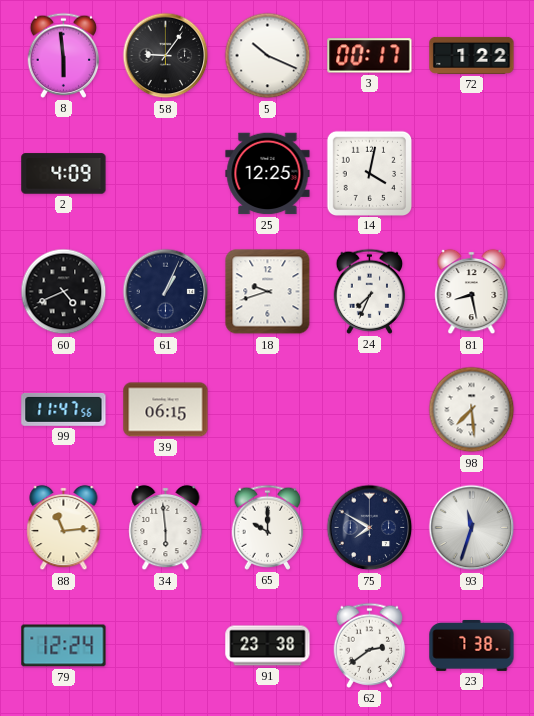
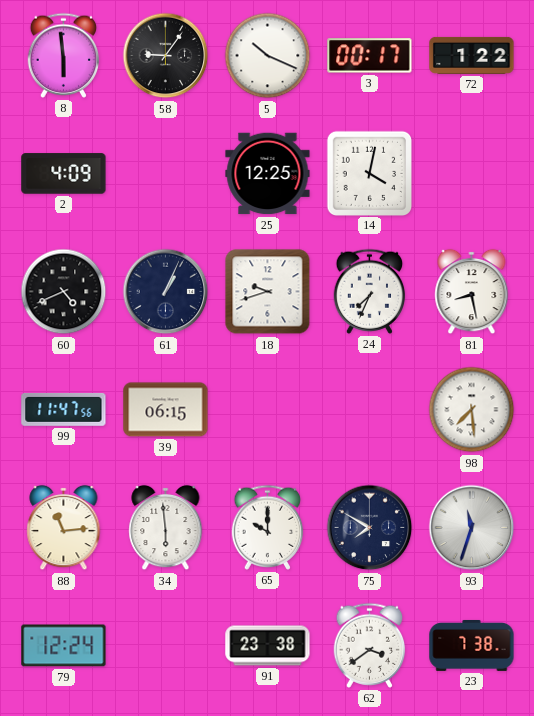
62: 2:39 -> 3:39
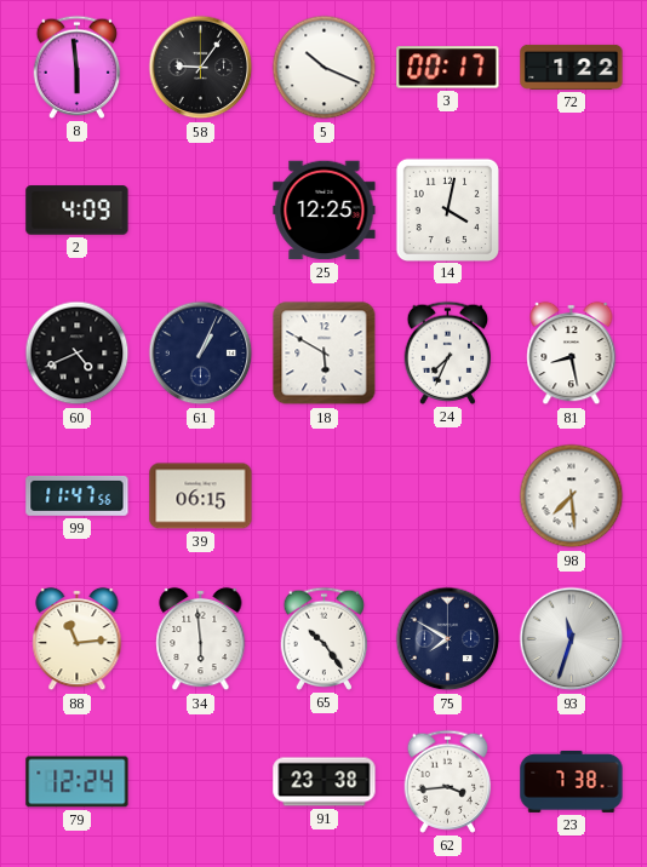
18: 9:42 -> 5:50
65: 10:00 -> 10:24
62: 3:39 -> 3:44
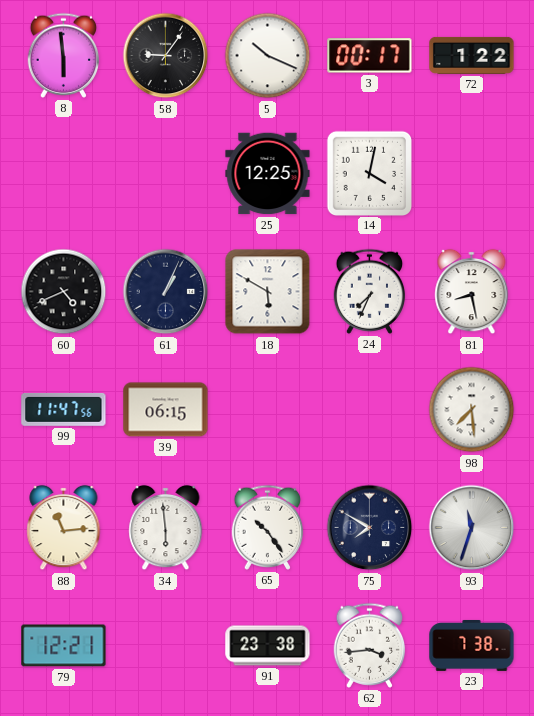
2: 4:09 -> none
79: 12:24 -> 12:21
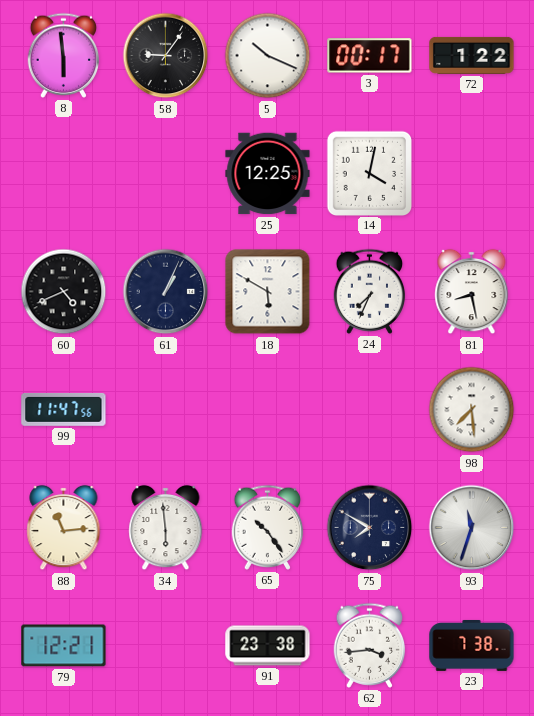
39: 06:15 -> none
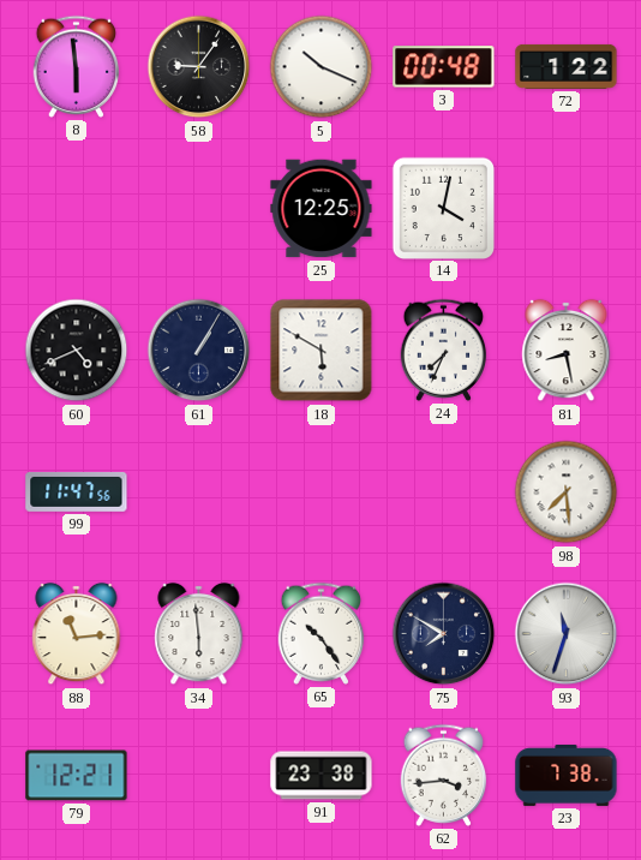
3: 00:17 -> 00:48
61: 1:04 -> 1:05
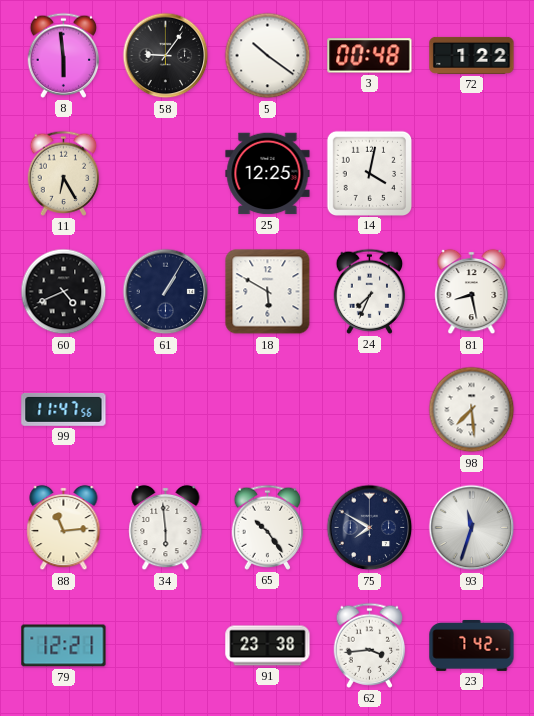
5: 10:19 -> 10:21
11: none -> 6:25
23: 7:38 -> 7:42
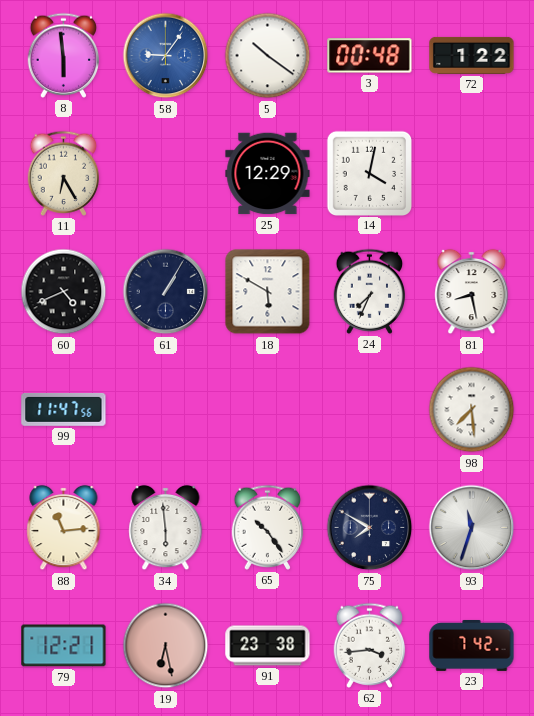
58 dial: black -> blue
25: 12:25 -> 12:29
19: none -> 6:28
